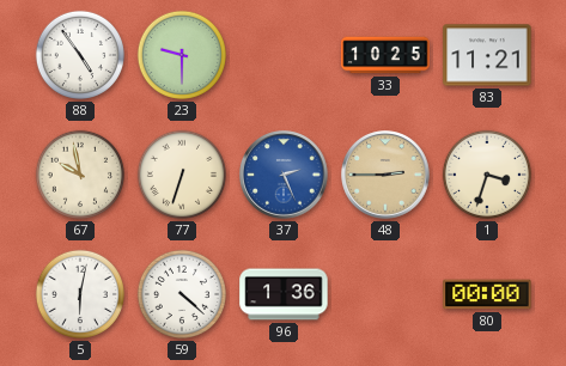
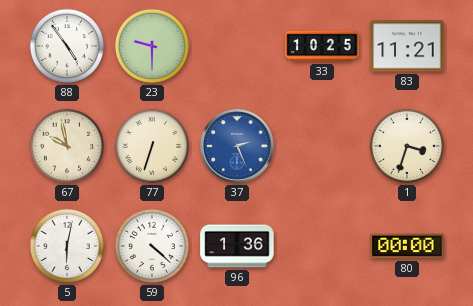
48: 2:45 -> none
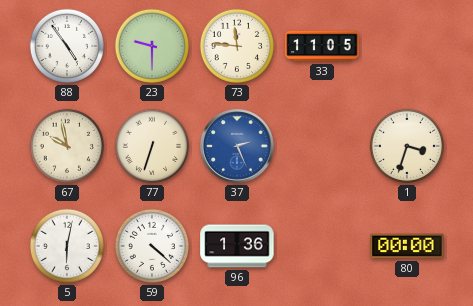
73: none -> 11:46
33: 10:25 -> 11:05
83: 11:21 -> none
